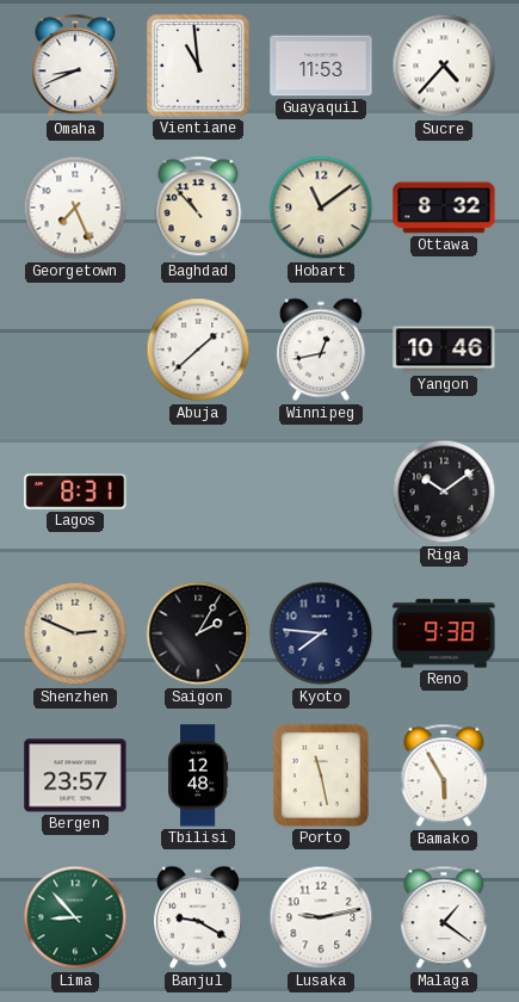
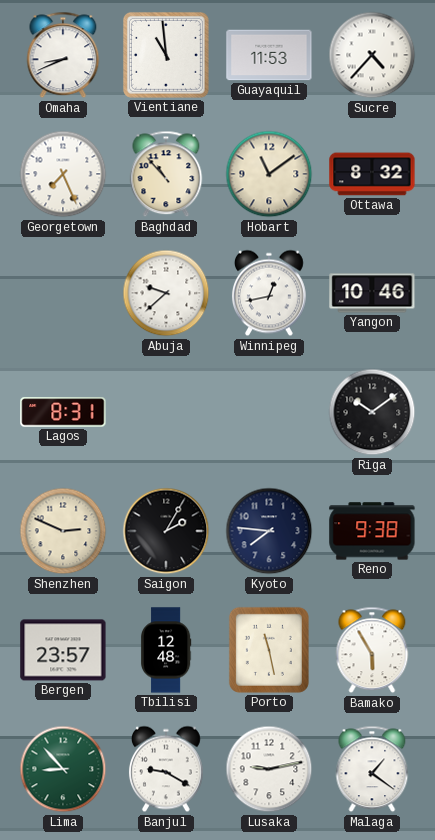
Abuja: 1:38 -> 9:38
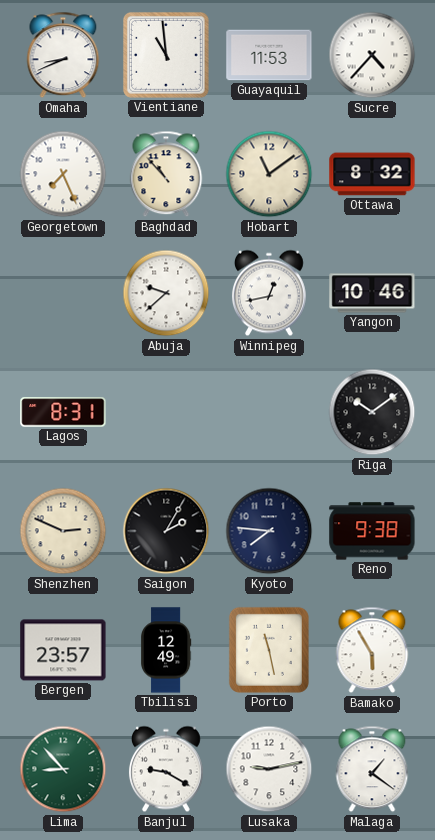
Tbilisi: 12:48 -> 12:49
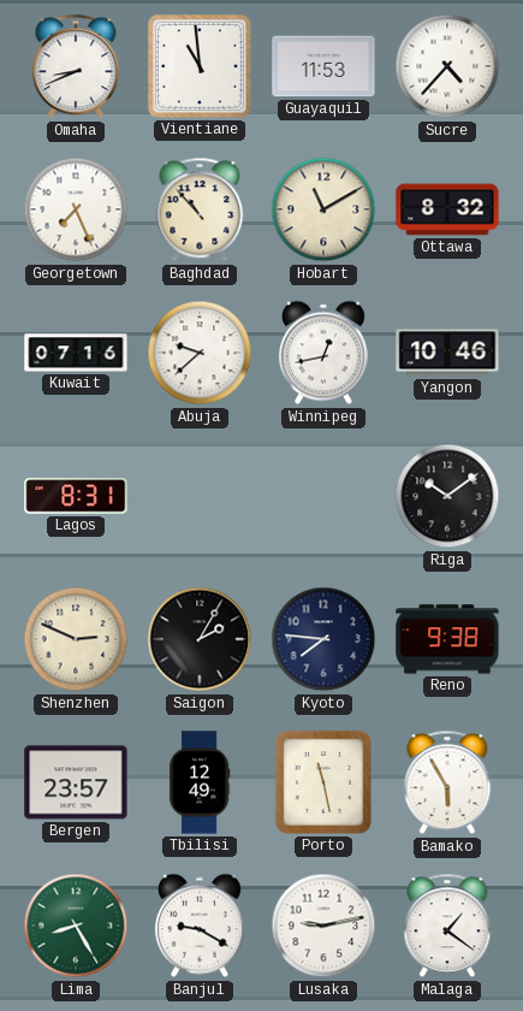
Hobart: 11:09 -> 11:10
Kuwait: none -> 07:16
Lima: 8:53 -> 8:25
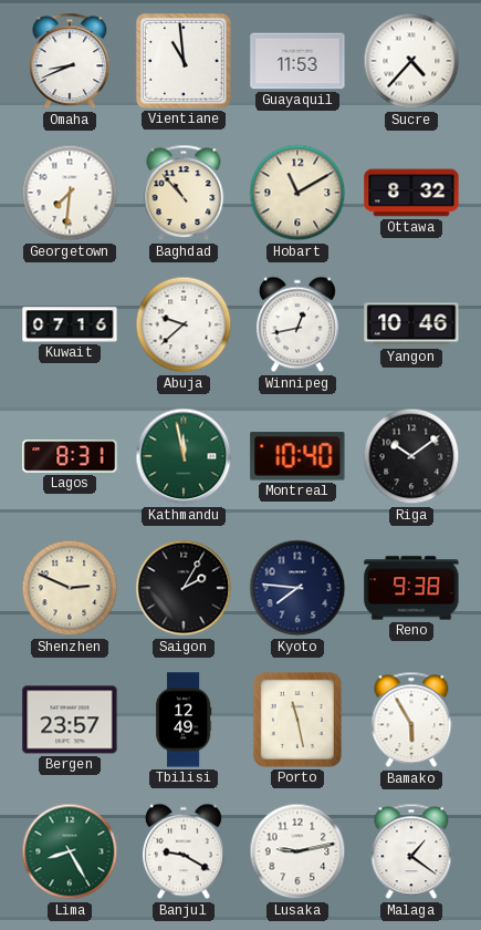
Georgetown: 7:26 -> 7:31
Kathmandu: none -> 11:58
Montreal: none -> 10:40
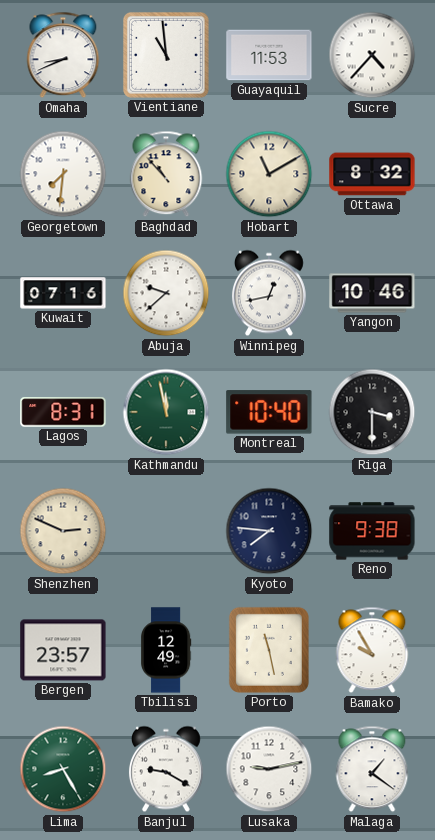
Riga: 10:09 -> 3:30
Saigon: 2:05 -> none
Bamako: 5:55 -> 9:55
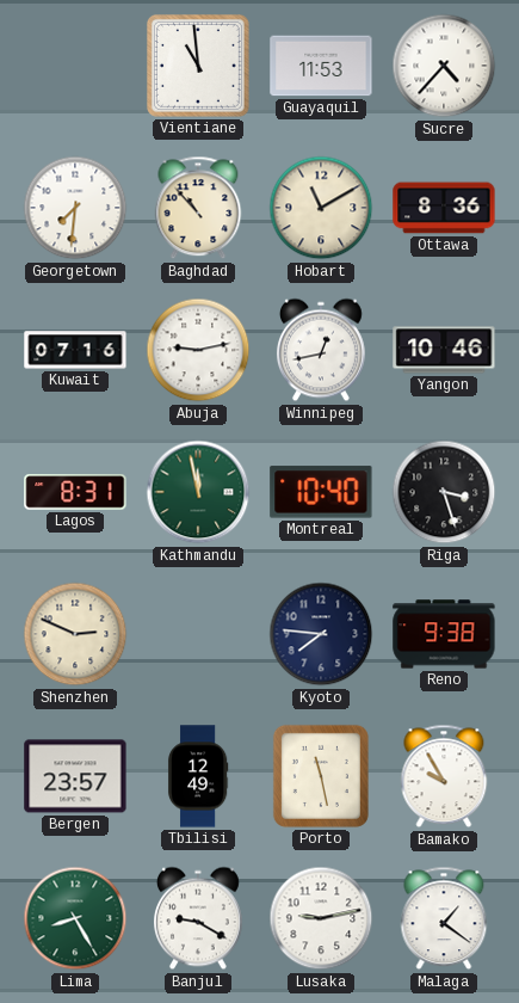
Omaha: 8:41 -> none
Ottawa: 8:32 -> 8:36
Abuja: 9:38 -> 9:13
Riga: 3:30 -> 3:27
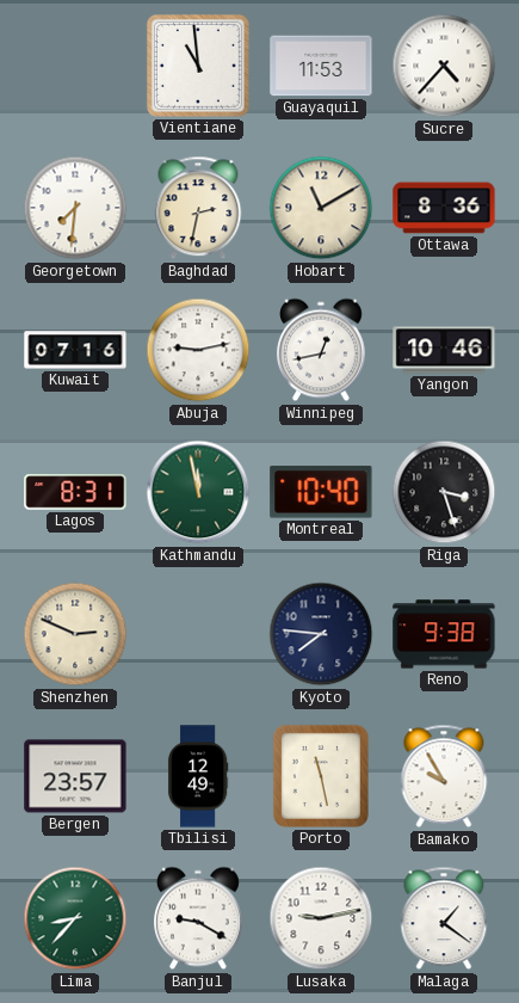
Baghdad: 10:53 -> 2:32
Lima: 8:25 -> 8:37
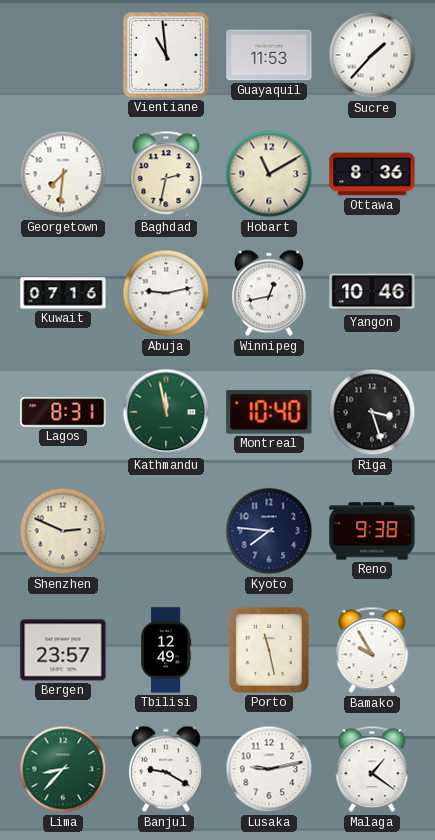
Sucre: 4:37 -> 1:37
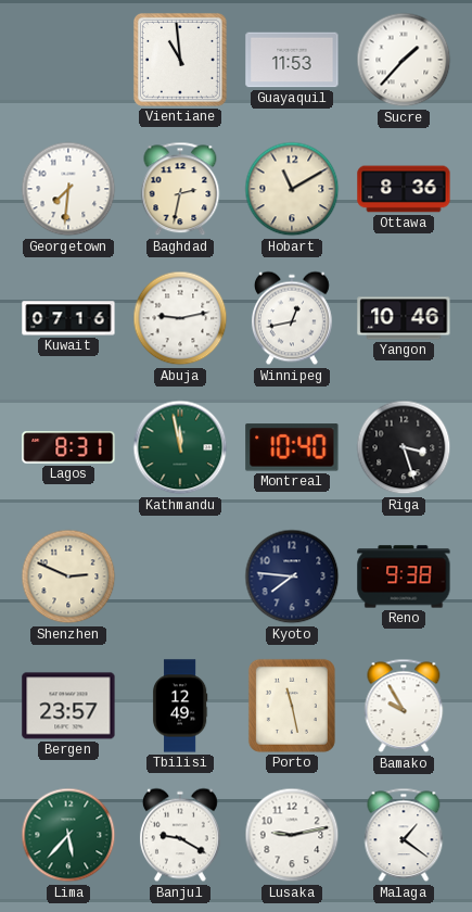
Lima: 8:37 -> 5:37
